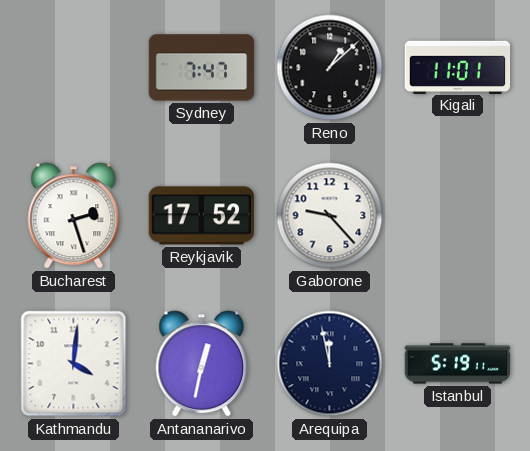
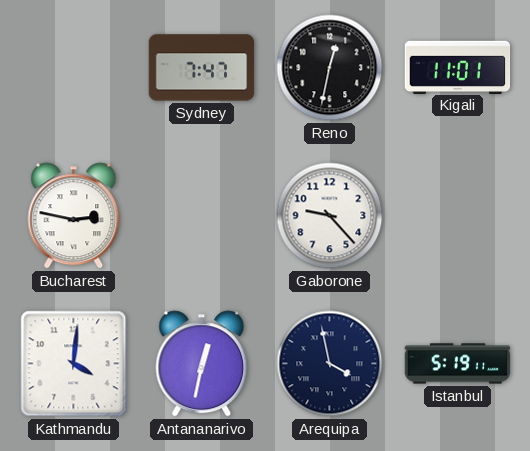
Reno: 1:08 -> 12:32
Bucharest: 2:27 -> 2:47
Reykjavik: 17:52 -> none
Arequipa: 11:58 -> 3:58
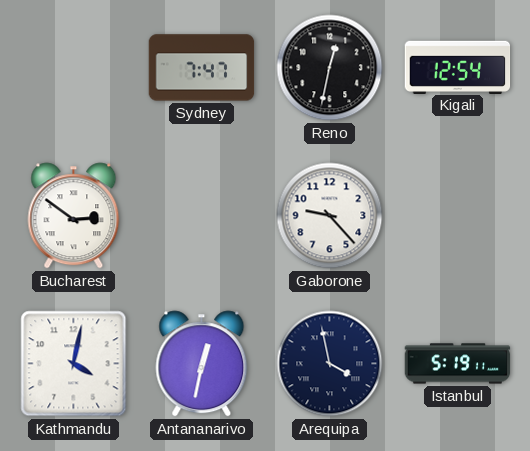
Kigali: 11:01 -> 12:54
Bucharest: 2:47 -> 2:51
Kathmandu: 4:01 -> 4:02
